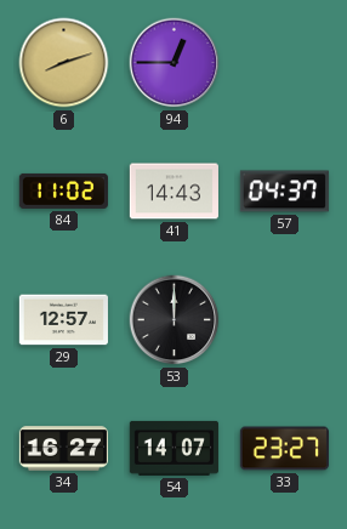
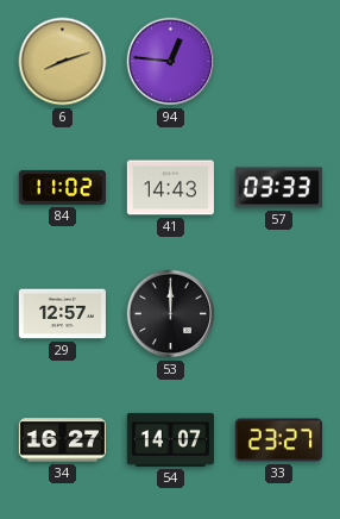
94: 12:45 -> 12:46
57: 04:37 -> 03:33
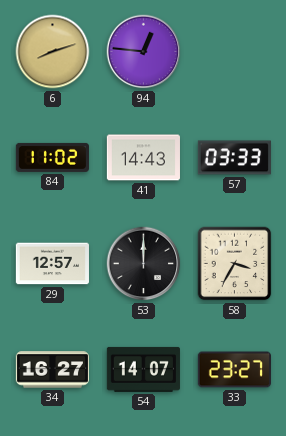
58: none -> 3:35
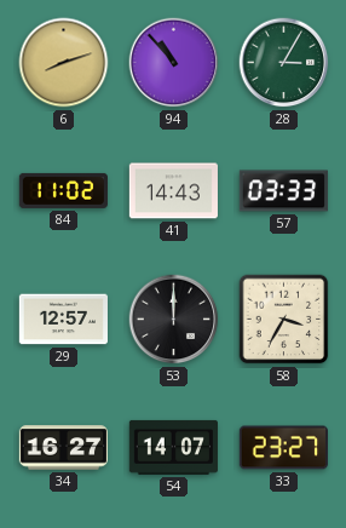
94: 12:46 -> 10:53
28: none -> 3:05
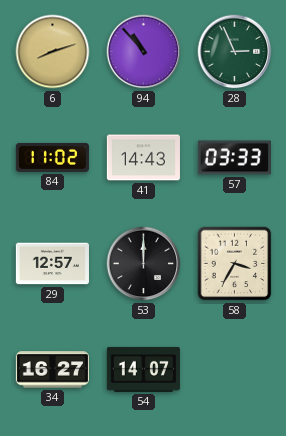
28: 3:05 -> 2:56
33: 23:27 -> none
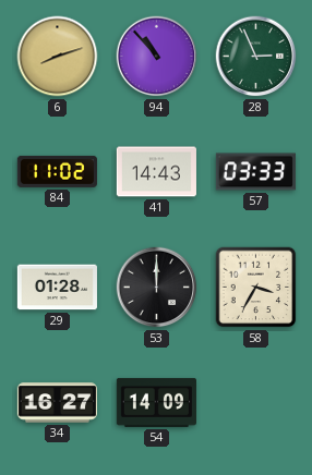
29: 12:57 -> 01:28
54: 14:07 -> 14:09
